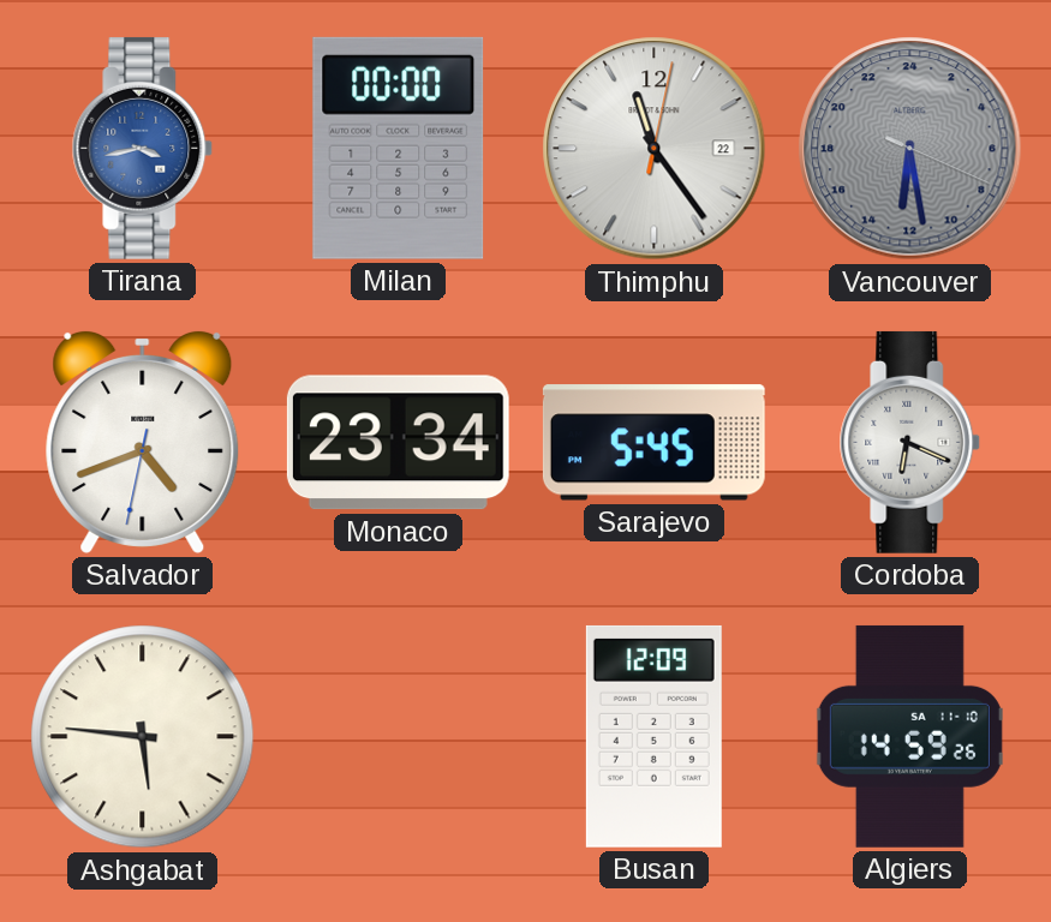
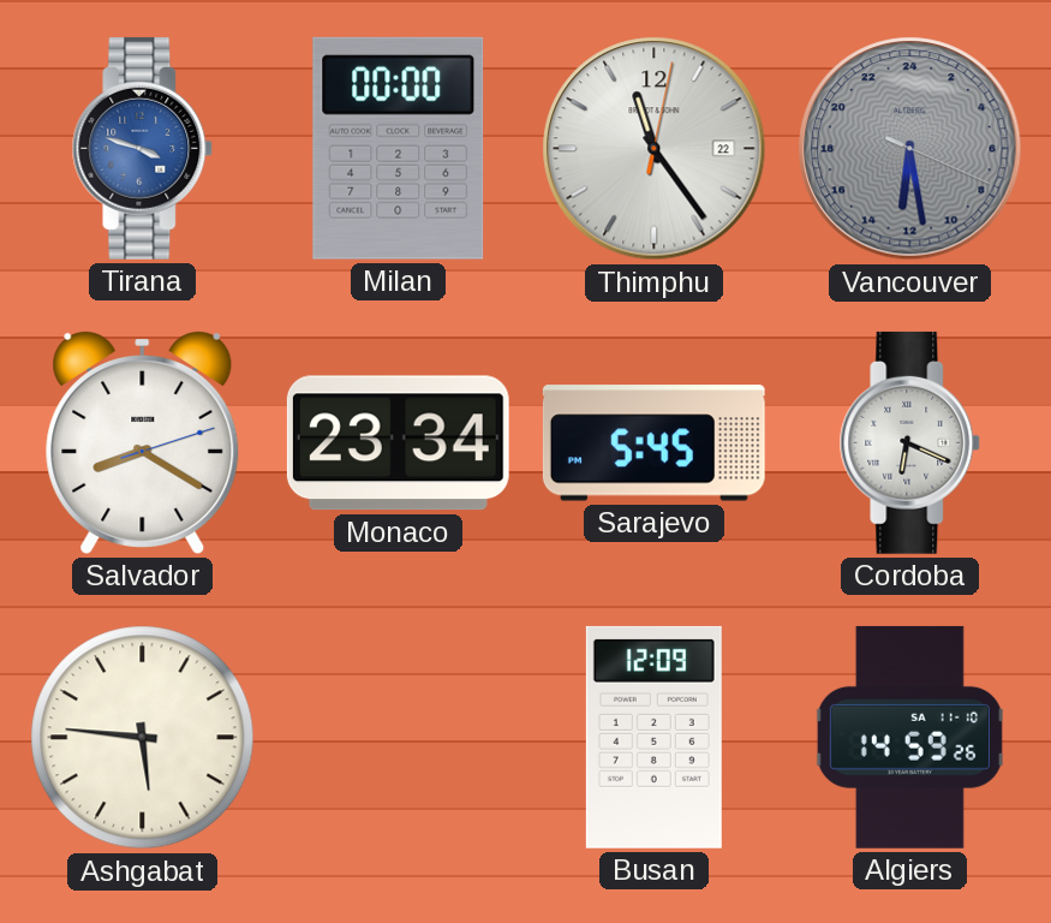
Tirana: 3:43 -> 3:48
Salvador: 4:41 -> 8:20
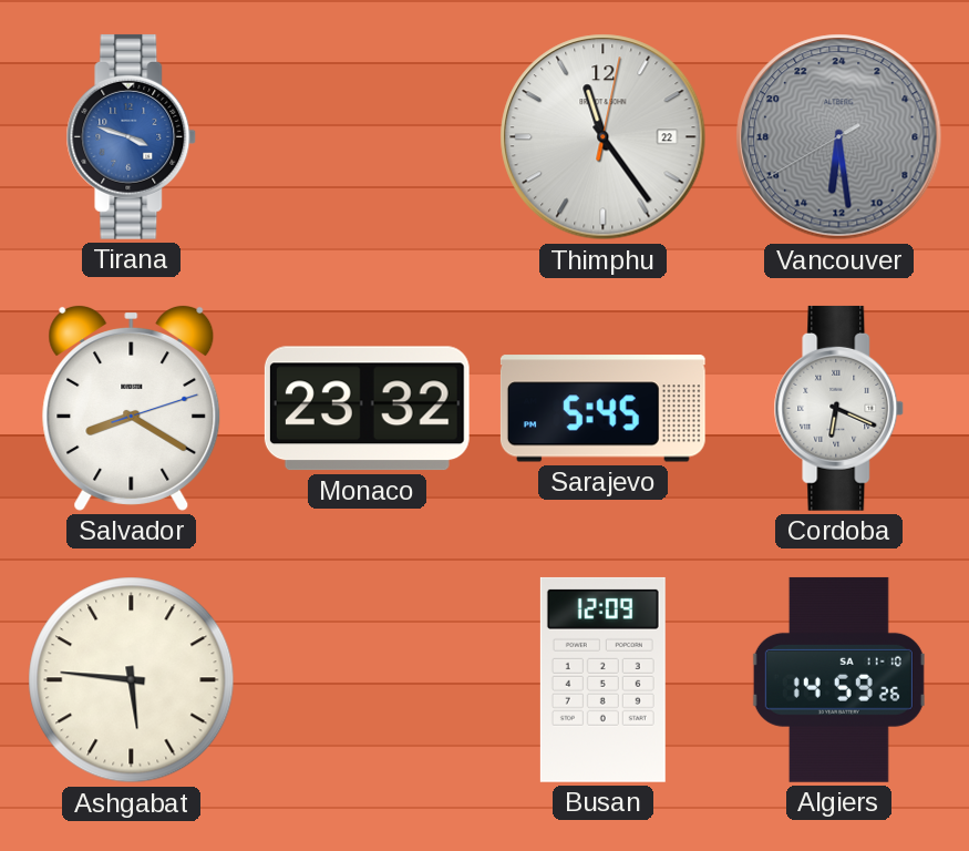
Milan: 00:00 -> none
Vancouver: 12:28:19 -> 12:28:40
Monaco: 23:34 -> 23:32
